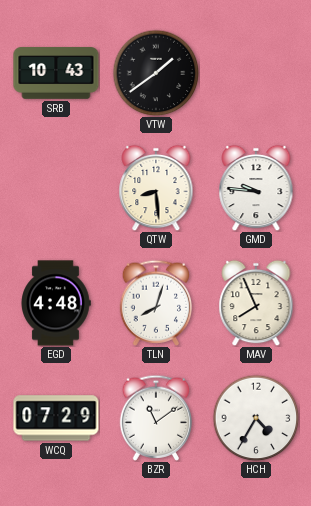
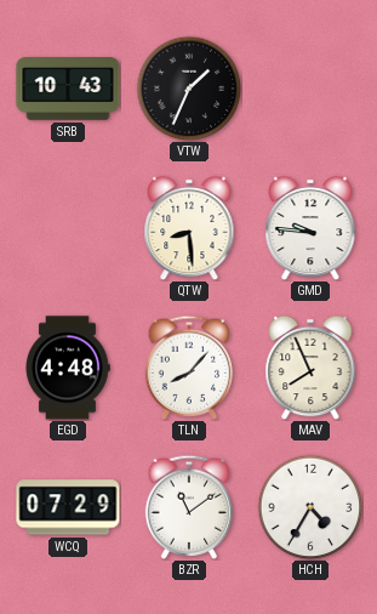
VTW: 1:39 -> 1:34
TLN: 8:03 -> 8:07
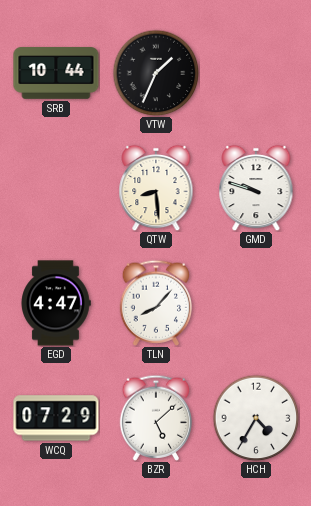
SRB: 10:43 -> 10:44
GMD: 9:46 -> 9:48
EGD: 4:48 -> 4:47
MAV: 7:56 -> none
BZR: 11:09 -> 5:08
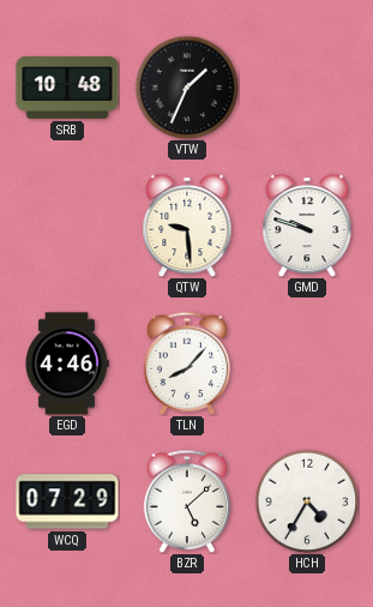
SRB: 10:44 -> 10:48
QTW: 8:29 -> 9:29
EGD: 4:47 -> 4:46
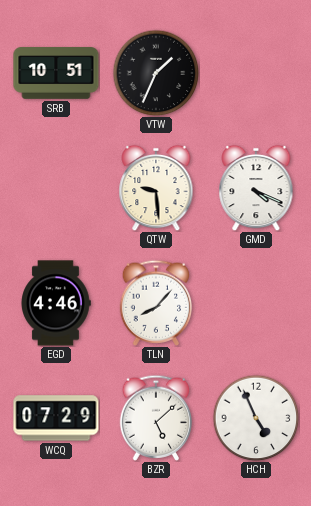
SRB: 10:48 -> 10:51
GMD: 9:48 -> 4:19
HCH: 4:35 -> 4:56
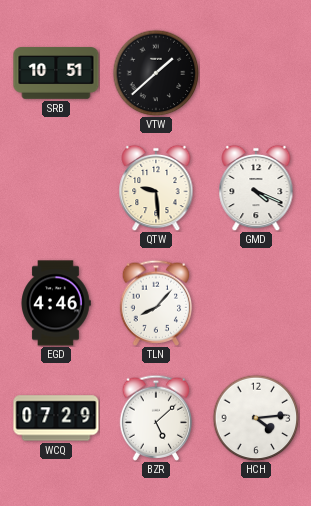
VTW: 1:34 -> 1:38
HCH: 4:56 -> 4:14
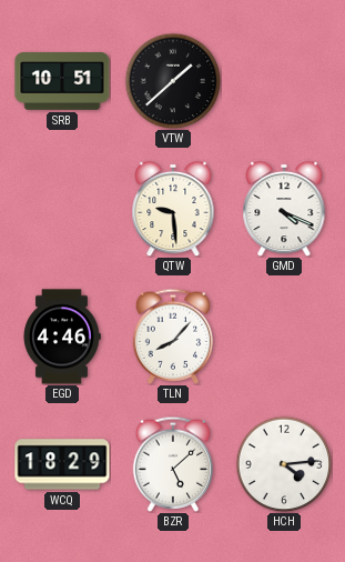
WCQ: 07:29 -> 18:29
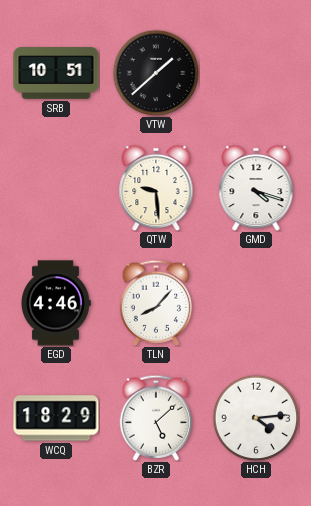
GMD: 4:19 -> 4:18
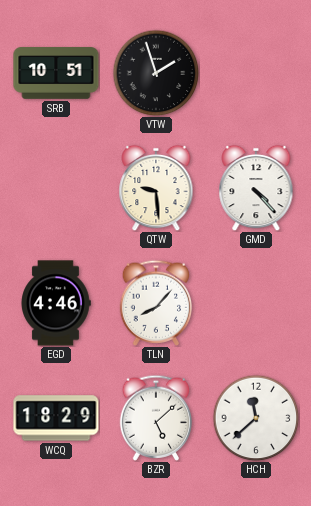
VTW: 1:38 -> 1:57
GMD: 4:18 -> 4:23
HCH: 4:14 -> 11:38
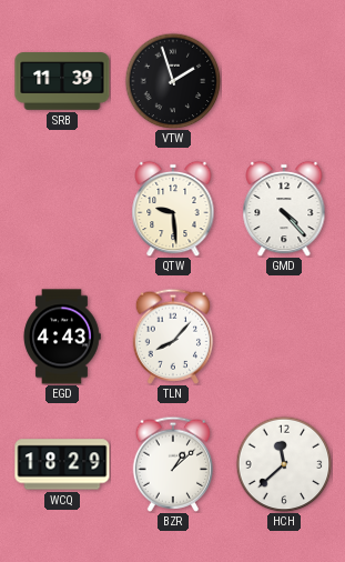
SRB: 10:51 -> 11:39
EGD: 4:46 -> 4:43
BZR: 5:08 -> 1:08
